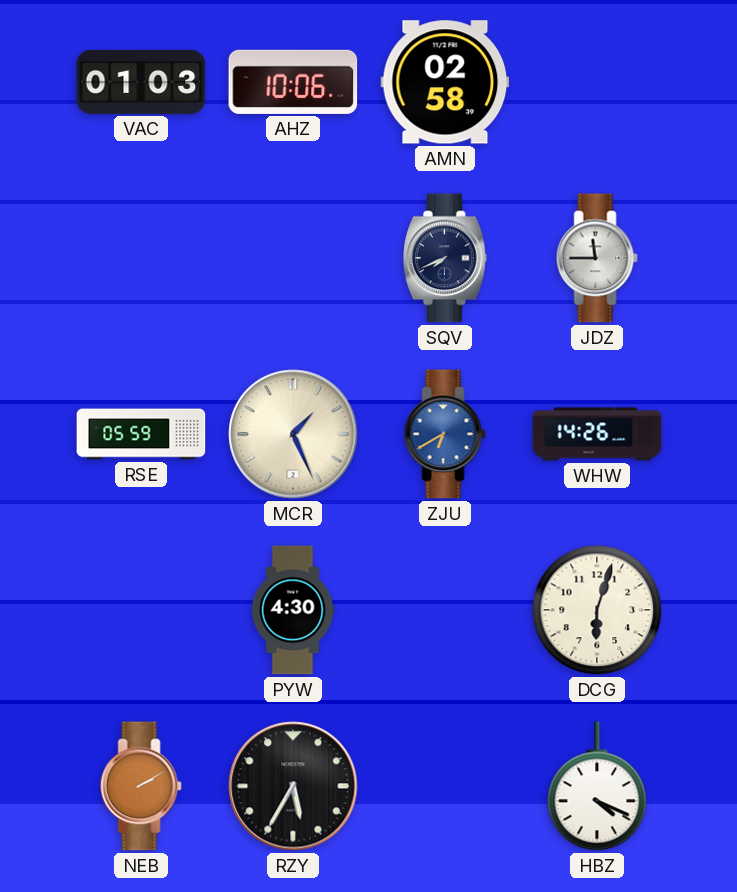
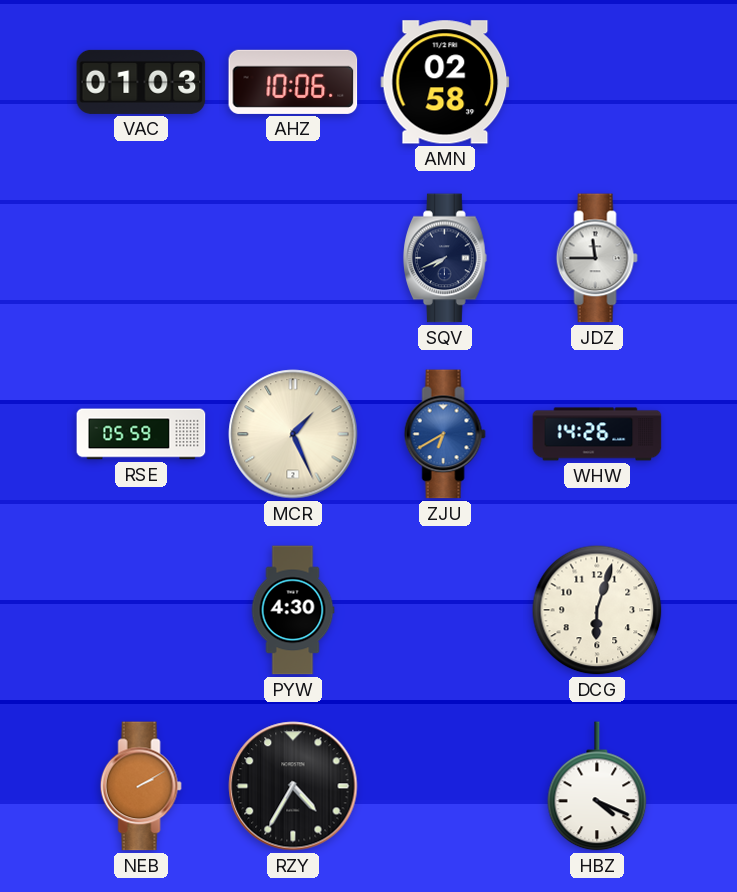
RZY: 5:35 -> 4:35
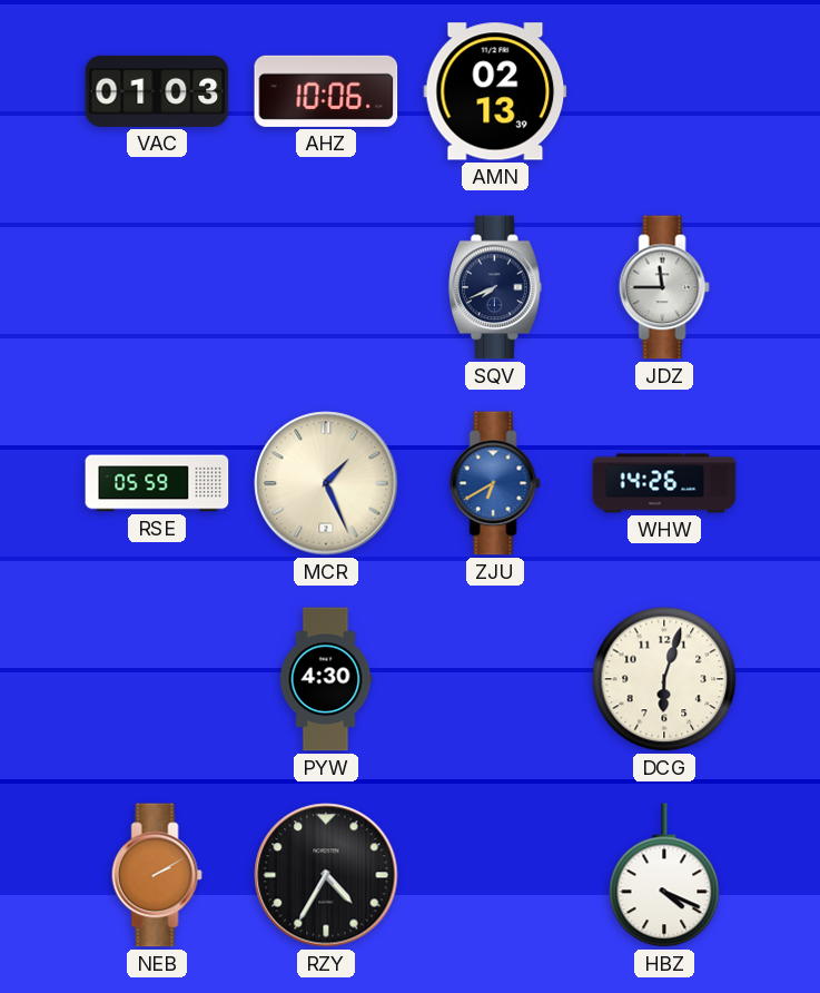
AMN: 02:58 -> 02:13
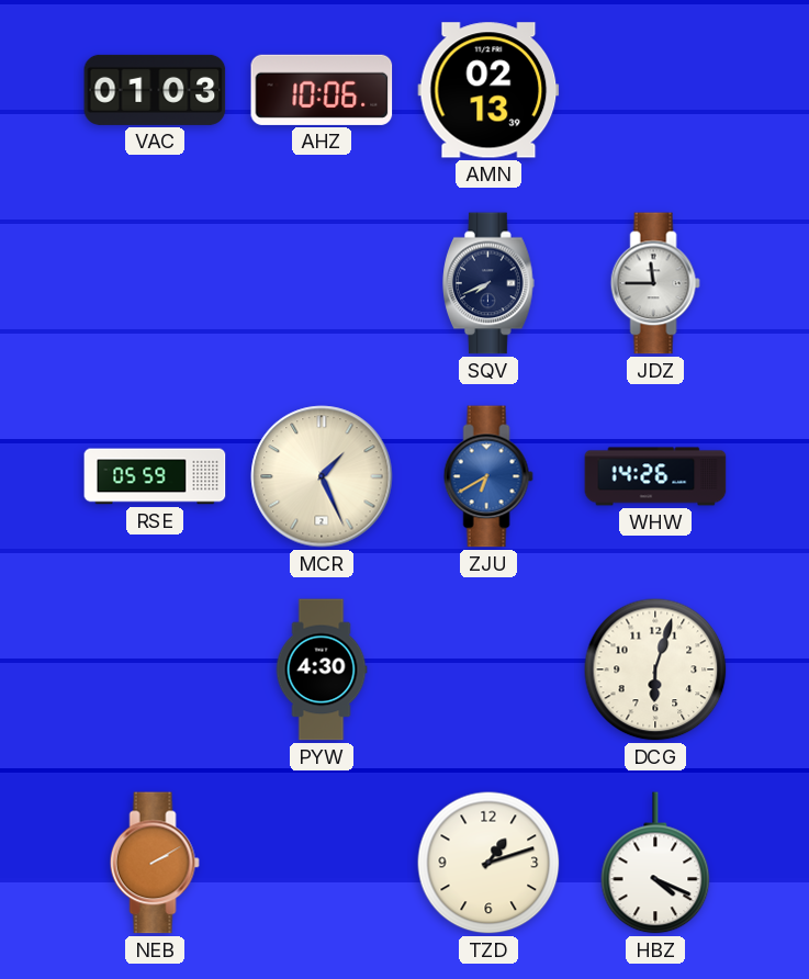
RZY: 4:35 -> none
TZD: none -> 1:12
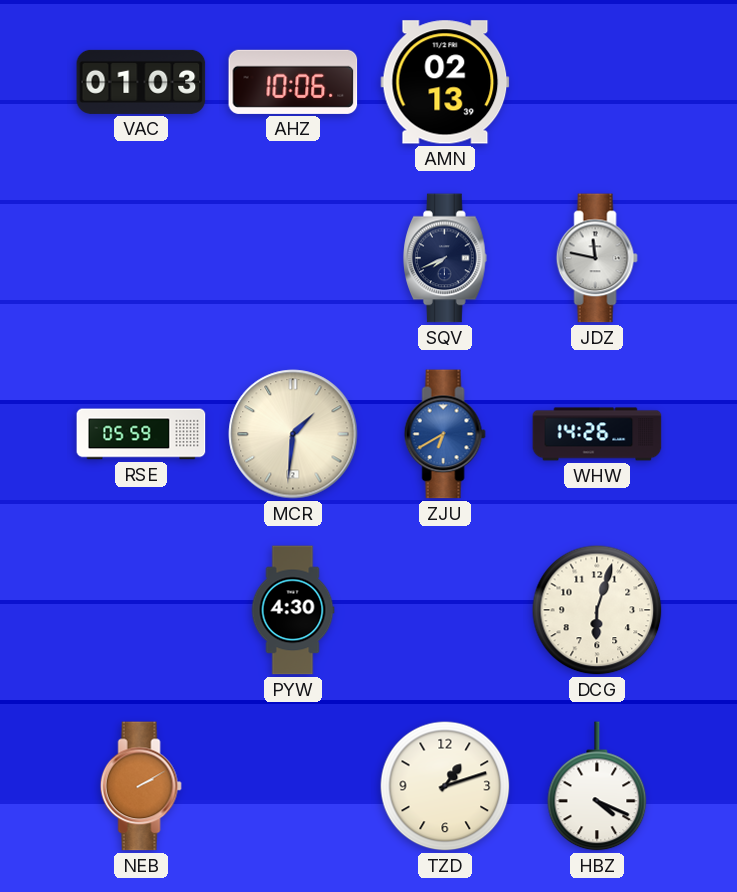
JDZ: 11:45 -> 11:47
MCR: 1:26 -> 1:31
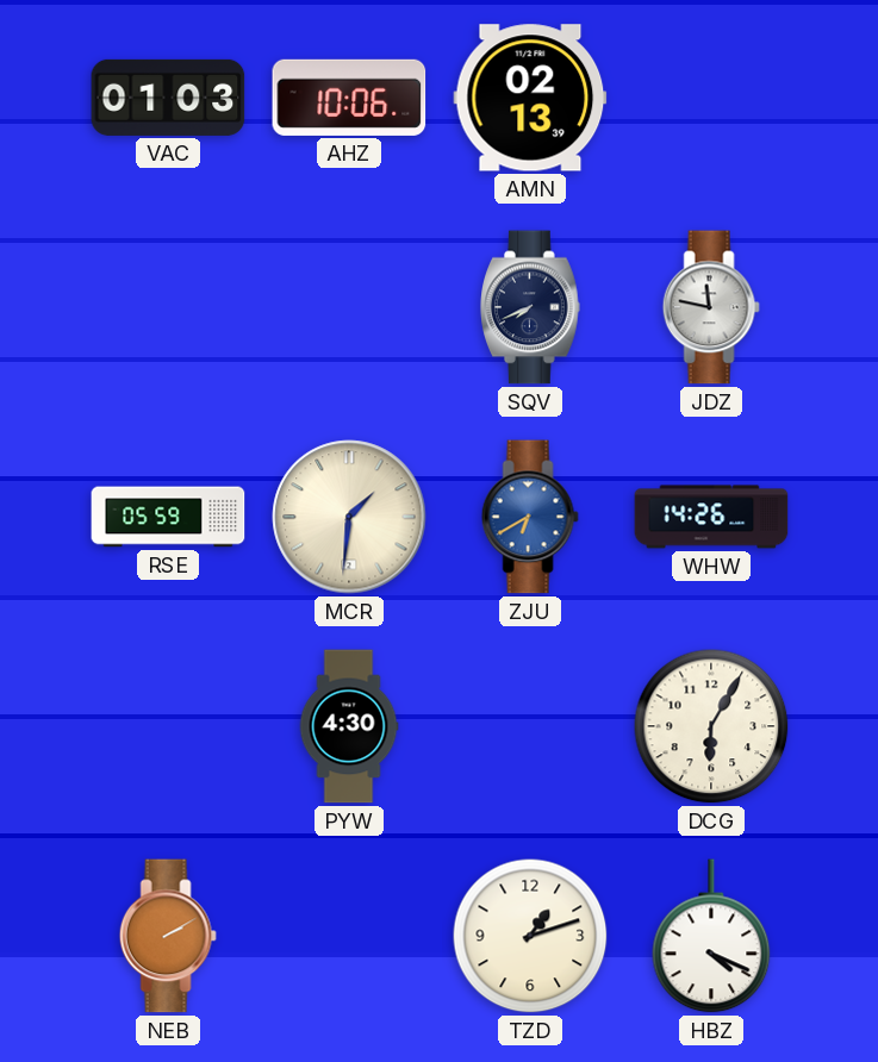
DCG: 6:03 -> 6:05
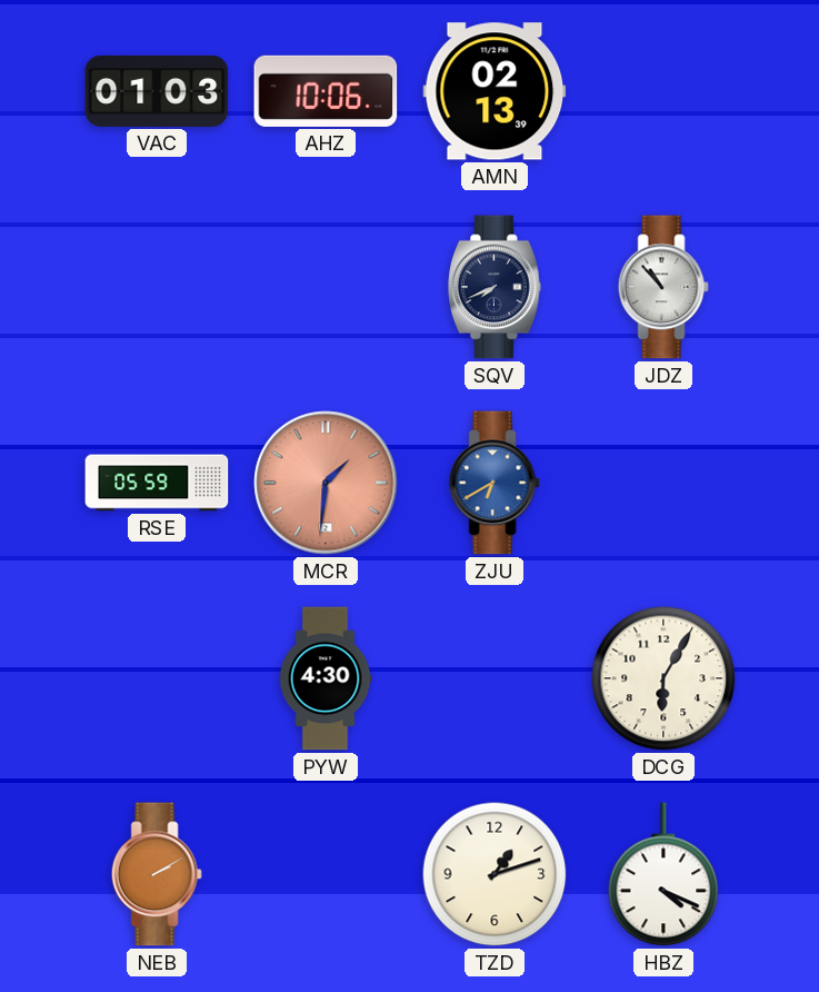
JDZ: 11:47 -> 10:53
MCR dial: cream -> salmon
WHW: 14:26 -> none
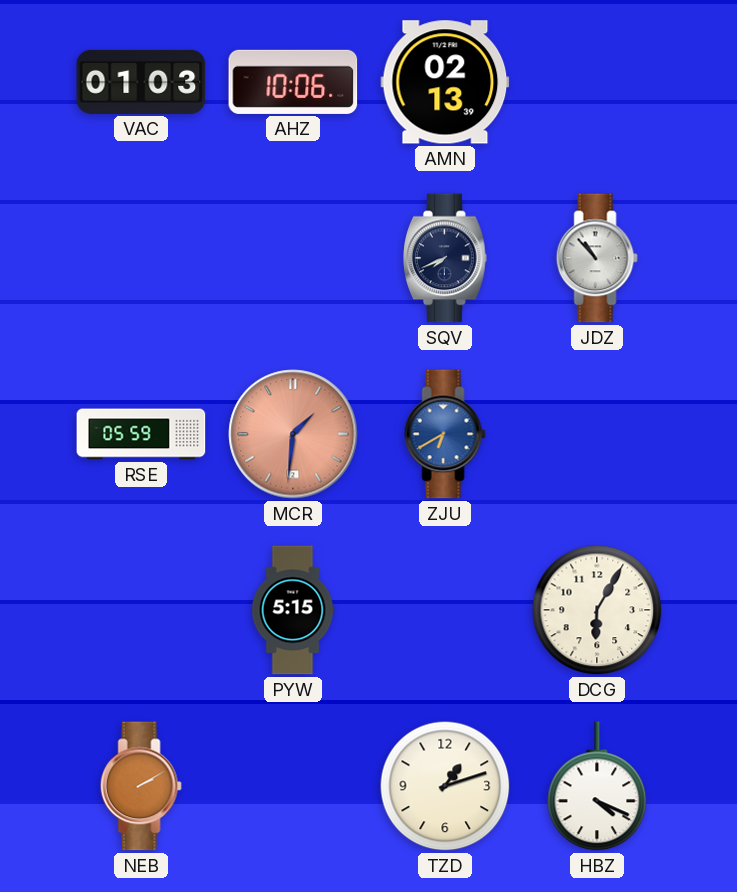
PYW: 4:30 -> 5:15
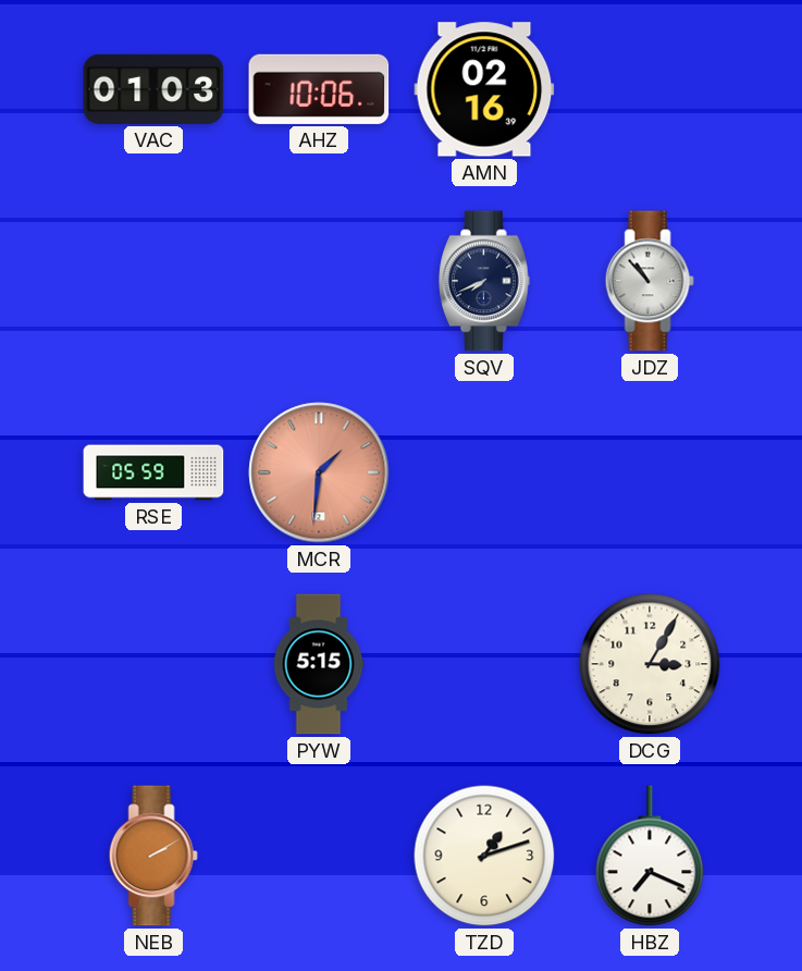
AMN: 02:13 -> 02:16
ZJU: 6:40 -> none
DCG: 6:05 -> 3:05
HBZ: 4:19 -> 7:19
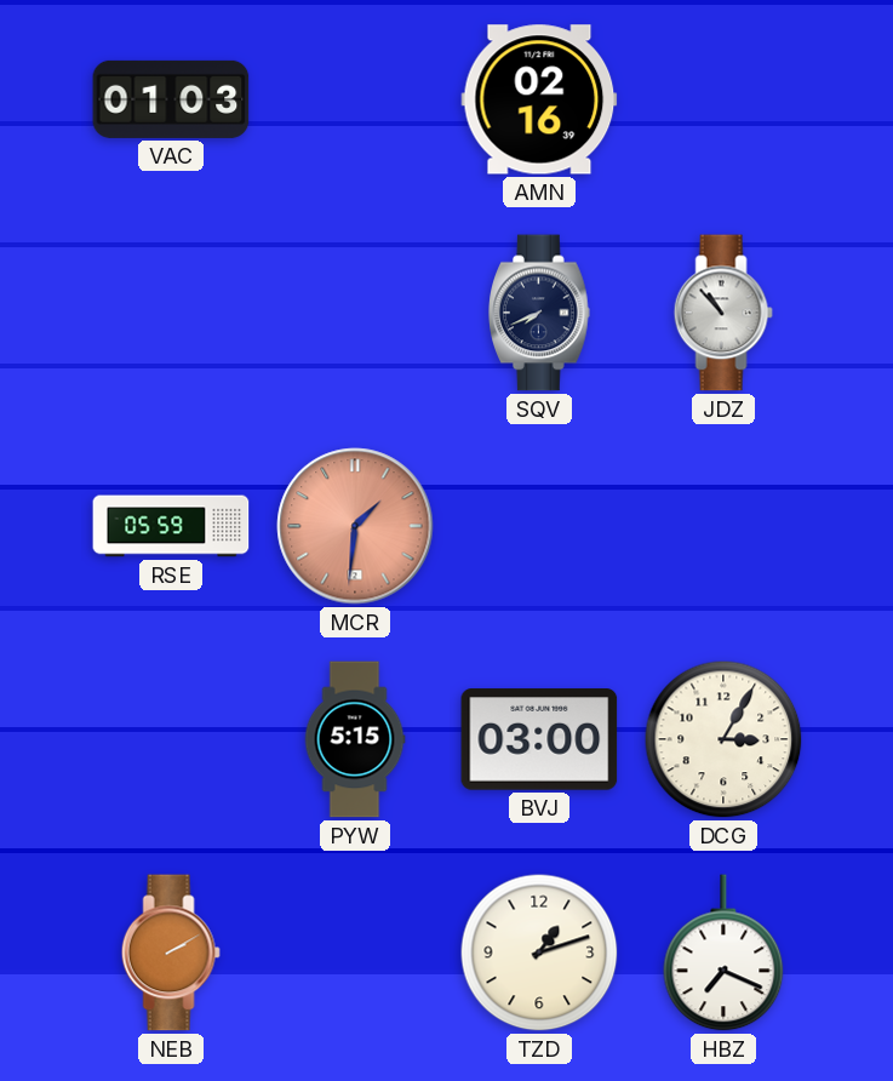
AHZ: 10:06 -> none
BVJ: none -> 03:00
